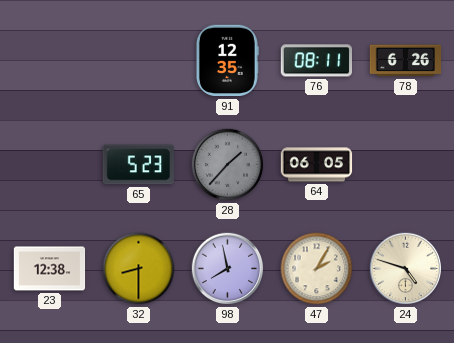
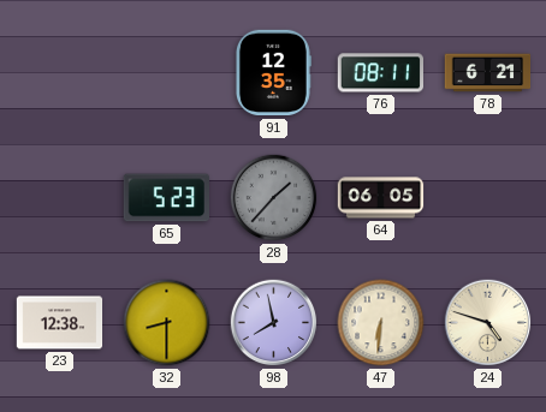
78: 6:26 -> 6:21
47: 2:05 -> 6:31
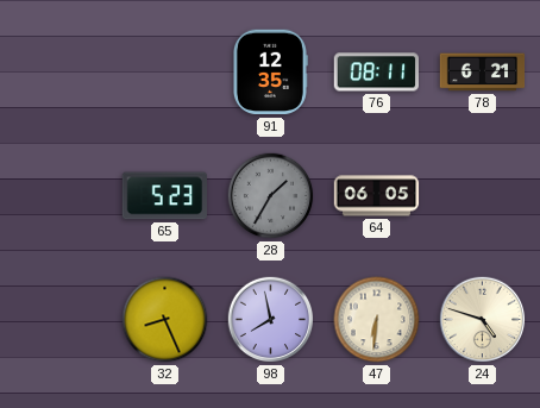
28: 1:37 -> 1:35
23: 12:38 -> none
32: 8:30 -> 8:26
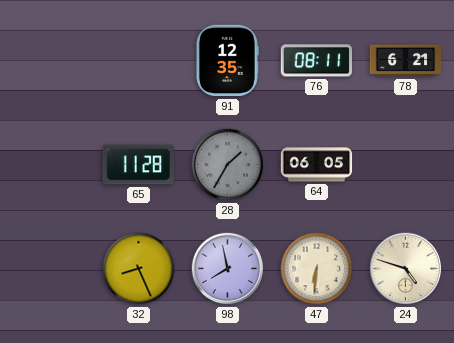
65: 5:23 -> 11:28
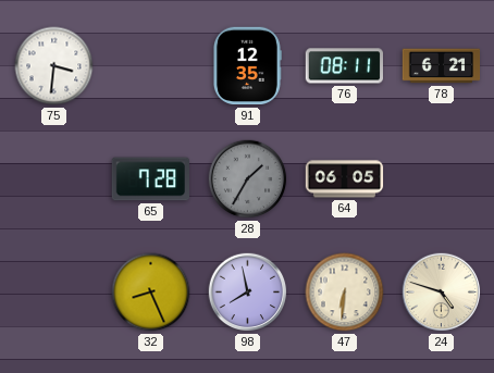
75: none -> 3:31
65: 11:28 -> 7:28
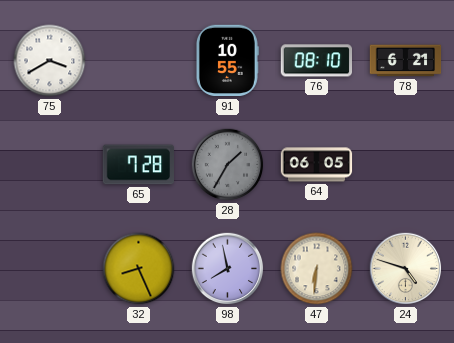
75: 3:31 -> 3:40
91: 12:35 -> 10:55
76: 08:11 -> 08:10
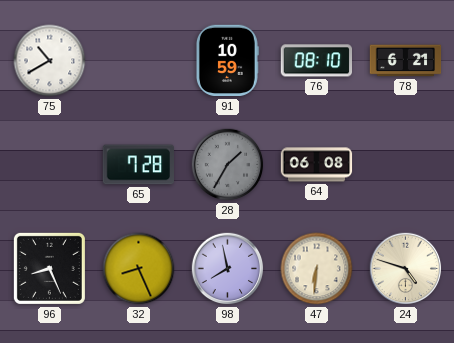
75: 3:40 -> 10:40
91: 10:55 -> 10:59
64: 06:05 -> 06:08
96: none -> 8:26
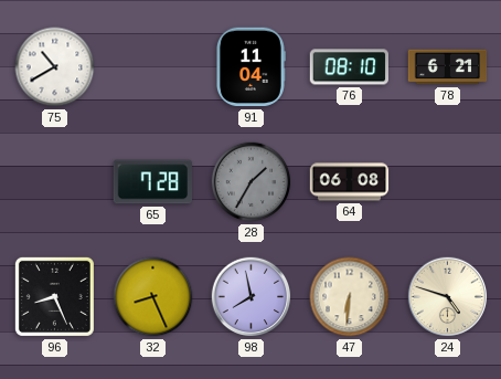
91: 10:59 -> 11:04
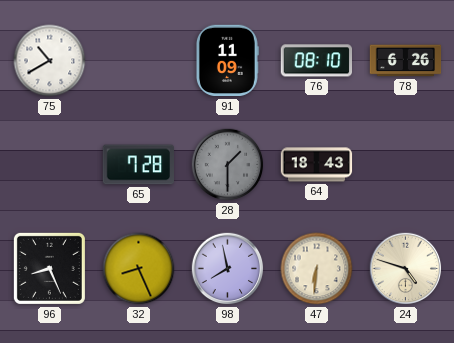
91: 11:04 -> 11:09
78: 6:21 -> 6:26
28: 1:35 -> 1:30
64: 06:08 -> 18:43
